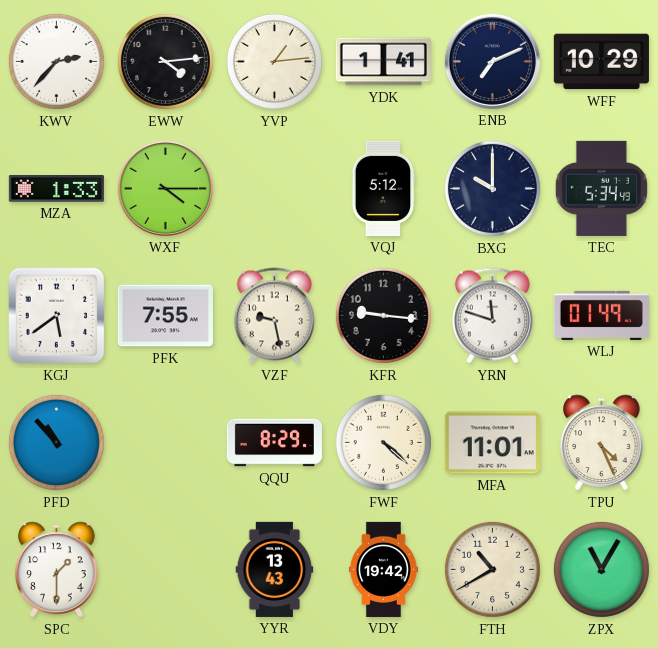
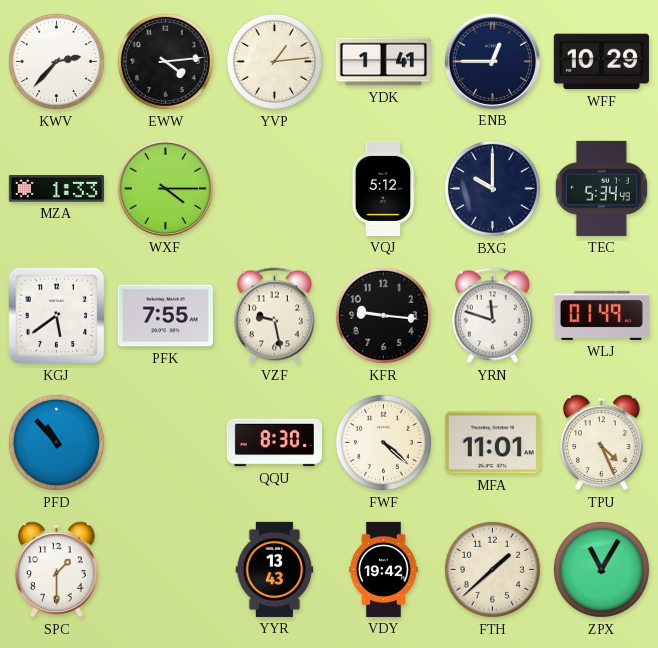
ENB: 7:11 -> 12:45
QQU: 8:29 -> 8:30
FTH: 10:40 -> 1:38
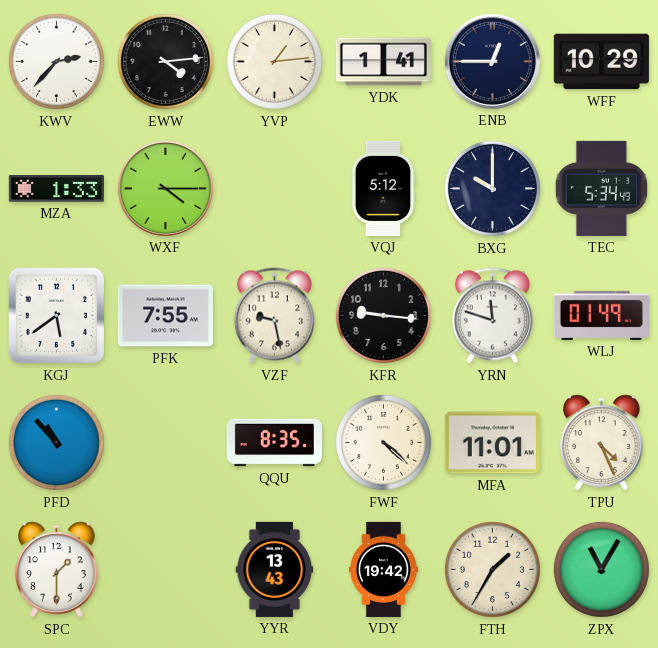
QQU: 8:30 -> 8:35
FTH: 1:38 -> 1:35
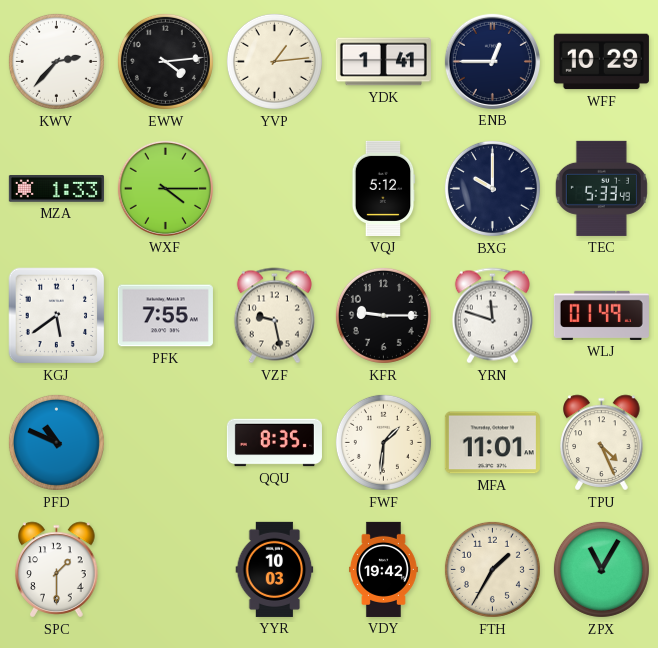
TEC: 5:34 -> 5:33
KFR: 9:16 -> 9:15
PFD: 10:53 -> 10:49
FWF: 4:22 -> 1:31
YYR: 13:43 -> 10:03
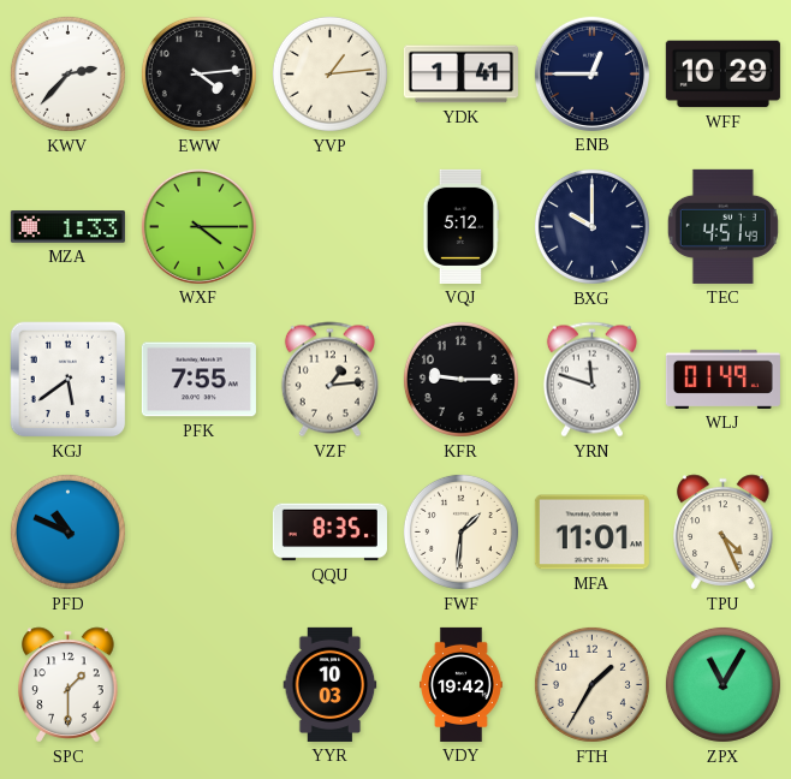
TEC: 5:33 -> 4:51
VZF: 9:28 -> 1:14
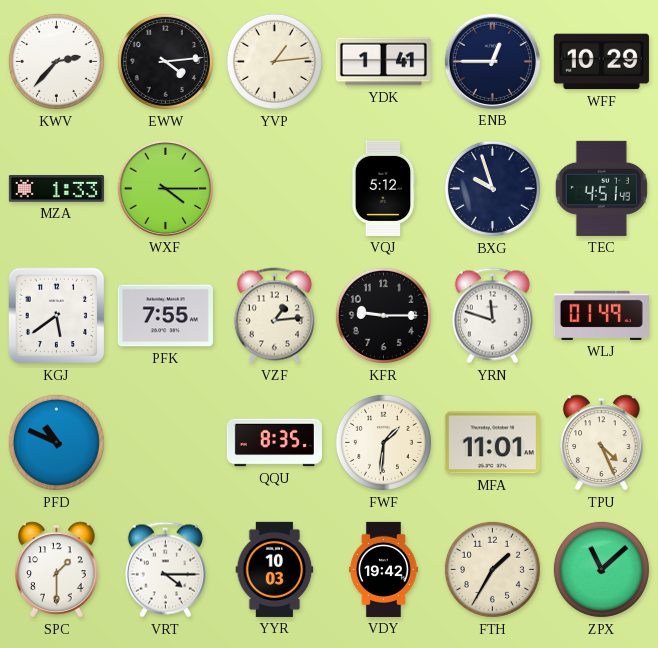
BXG: 10:00 -> 9:57
VRT: none -> 4:15
ZPX: 11:05 -> 11:08
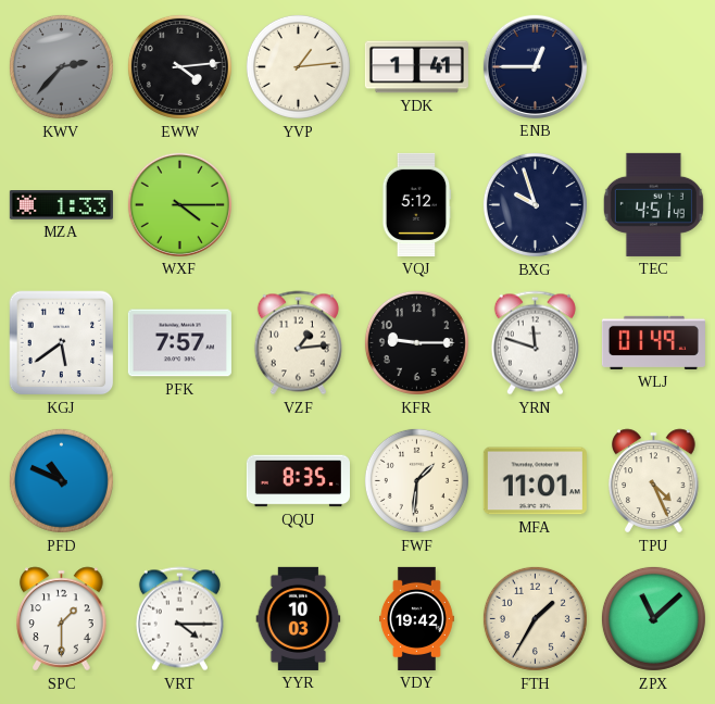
KWV dial: white -> grey
WFF: 10:29 -> none
PFK: 7:55 -> 7:57
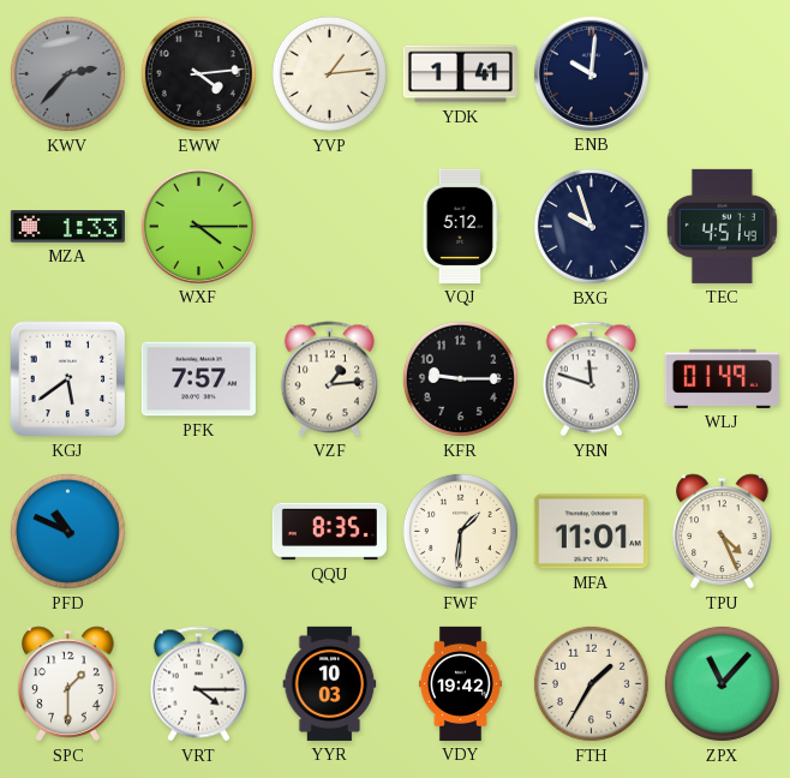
ENB: 12:45 -> 10:01
ZPX: 11:08 -> 11:07
